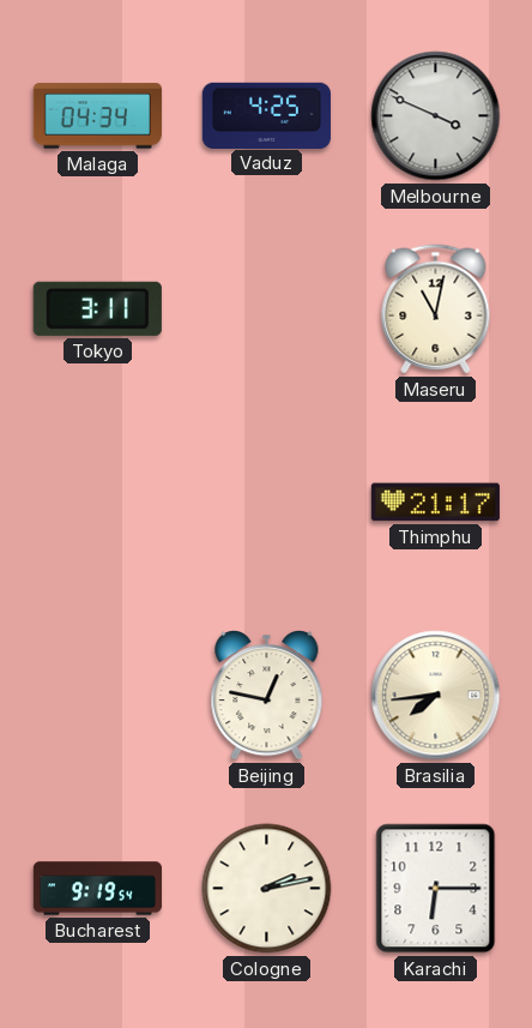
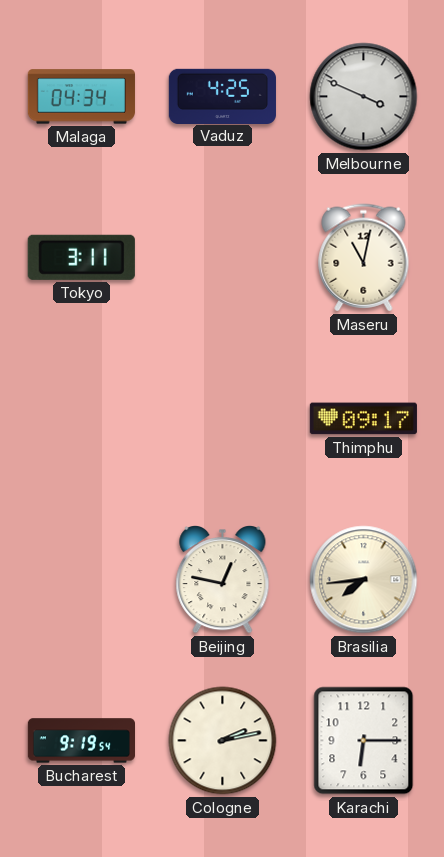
Thimphu: 21:17 -> 09:17
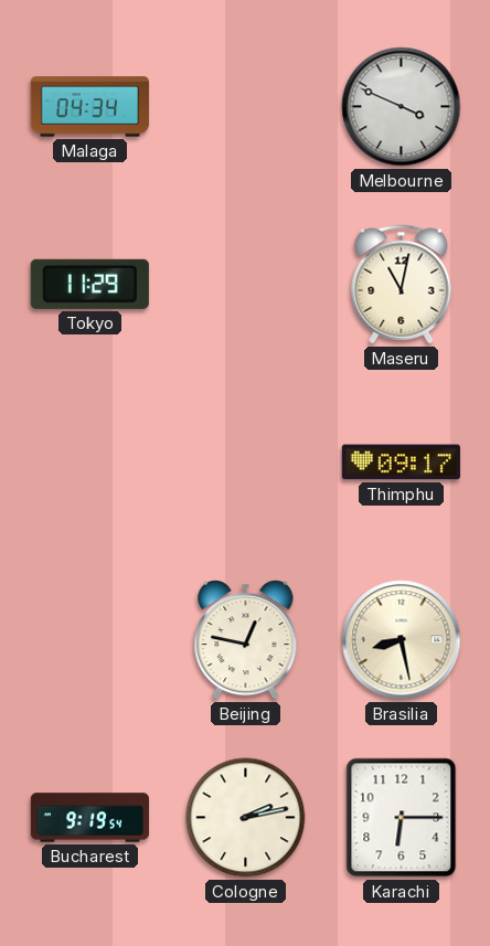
Vaduz: 4:25 -> none
Tokyo: 3:11 -> 11:29
Brasilia: 7:44 -> 8:28
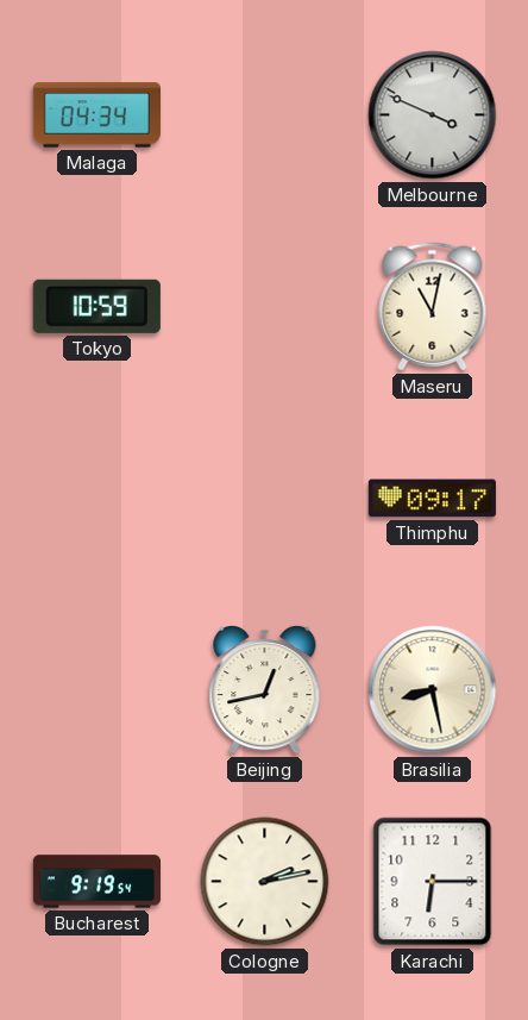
Tokyo: 11:29 -> 10:59
Beijing: 12:47 -> 12:43
